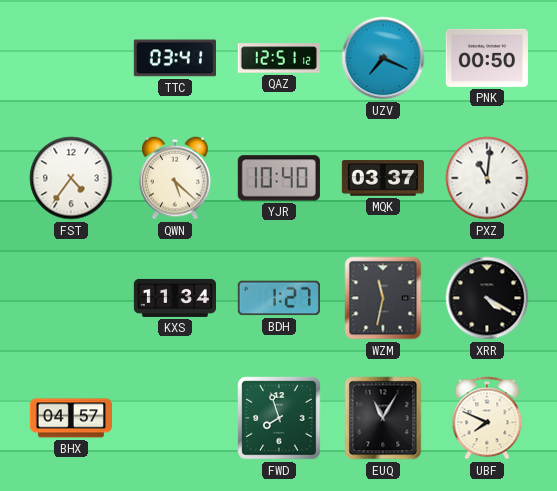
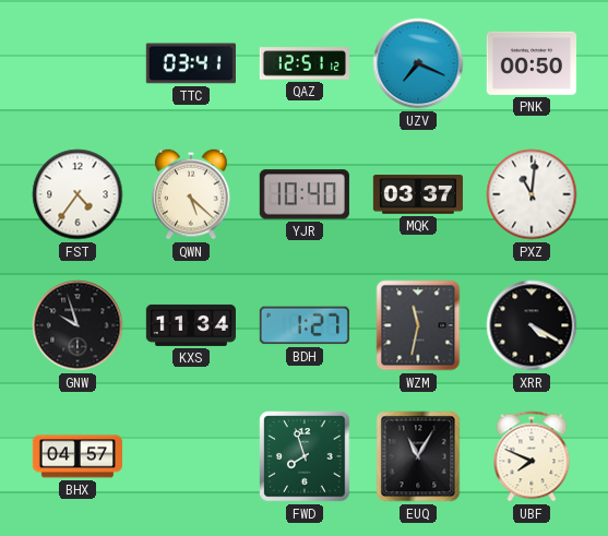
GNW: none -> 9:57
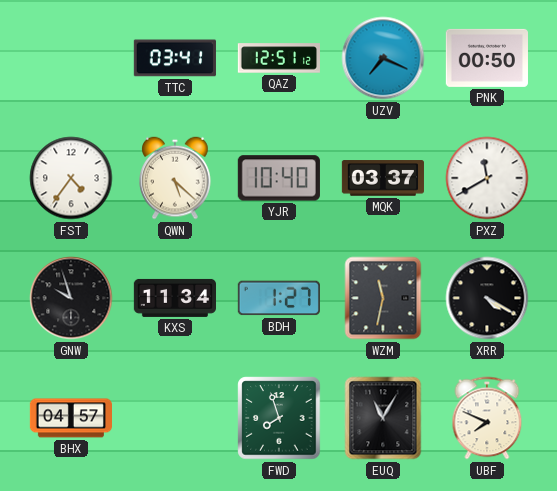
PXZ: 11:01 -> 11:40
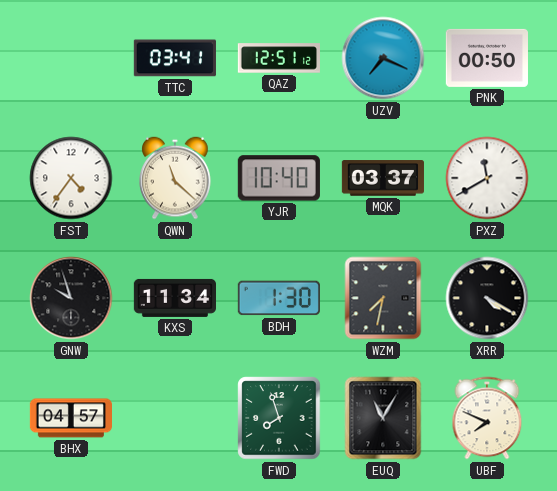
QWN: 5:22 -> 11:22
BDH: 1:27 -> 1:30
WZM: 11:32 -> 7:32
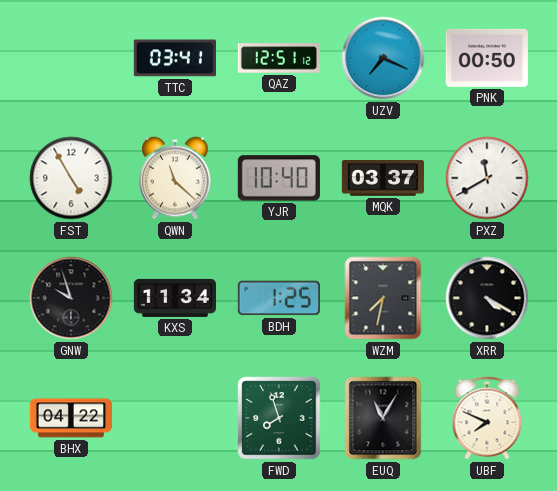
FST: 4:36 -> 4:55
BDH: 1:30 -> 1:25
BHX: 04:57 -> 04:22
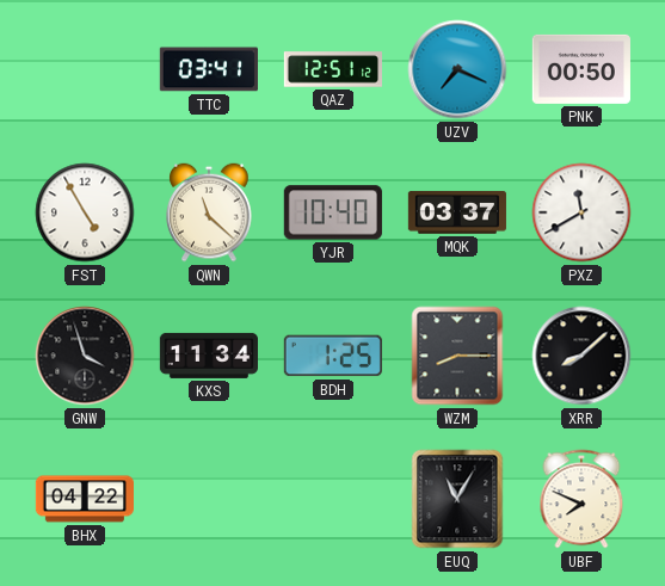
GNW: 9:57 -> 3:57
WZM: 7:32 -> 8:15
XRR: 4:20 -> 8:08
FWD: 7:57 -> none
